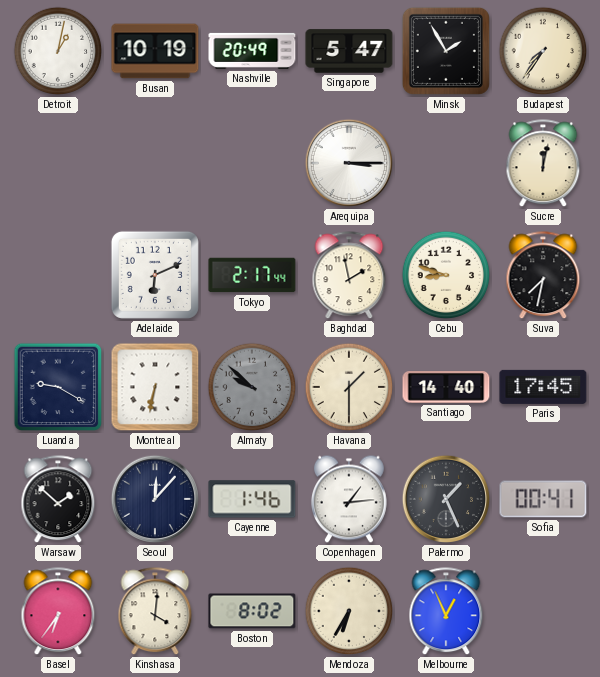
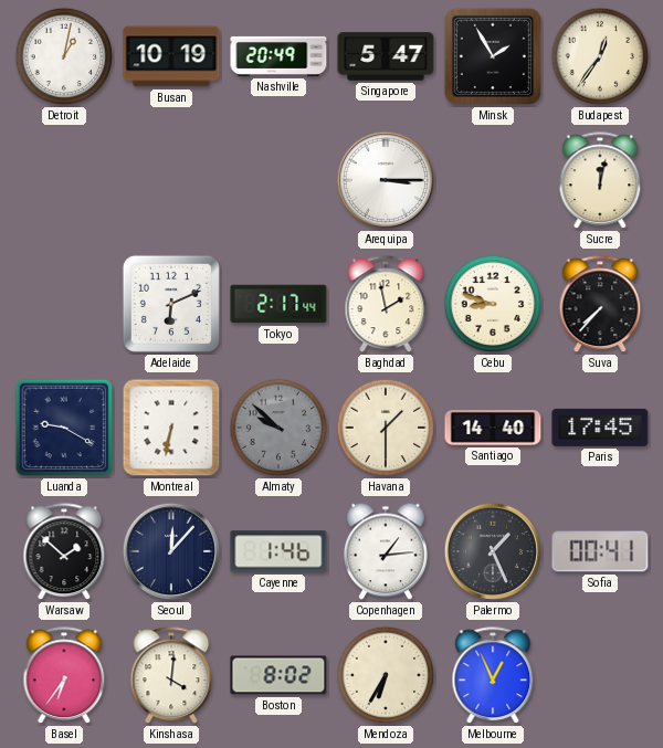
Budapest: 7:36 -> 12:36
Suva: 7:32 -> 7:37
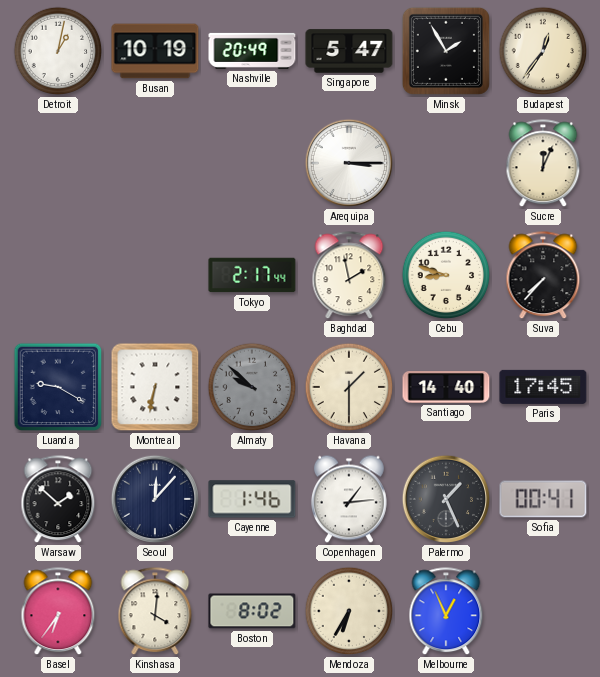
Sucre: 12:02 -> 12:04
Adelaide: 6:11 -> none
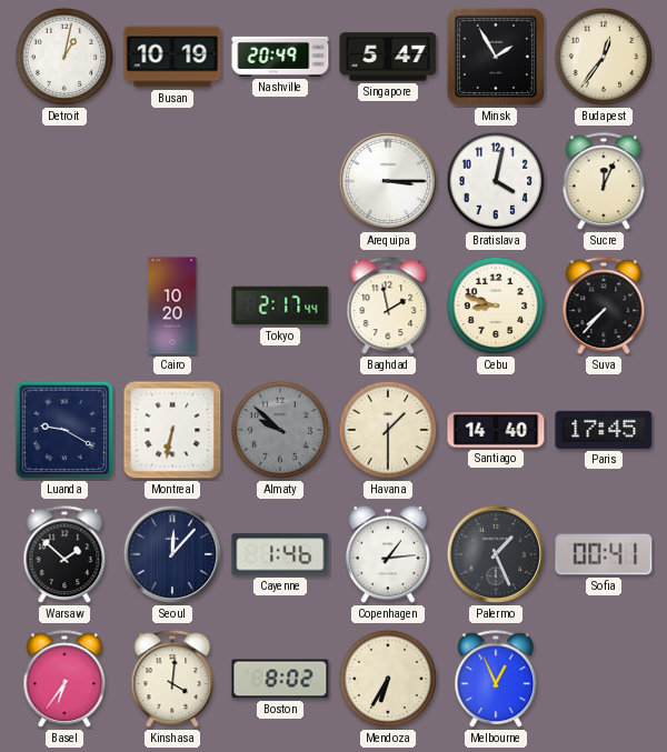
Bratislava: none -> 4:02
Cairo: none -> 10:20
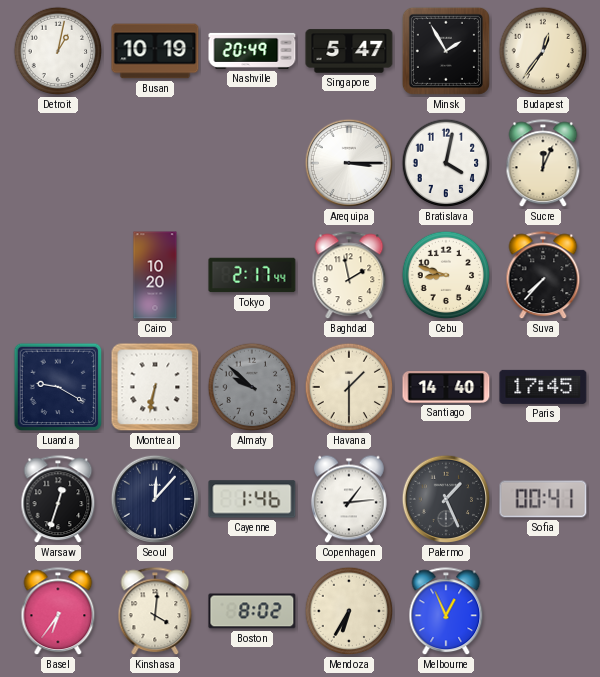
Warsaw: 1:52 -> 12:33
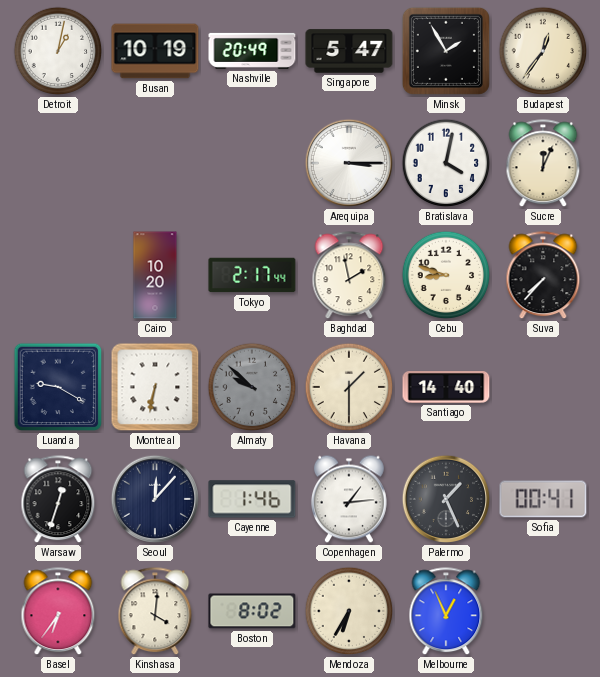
Paris: 17:45 -> none
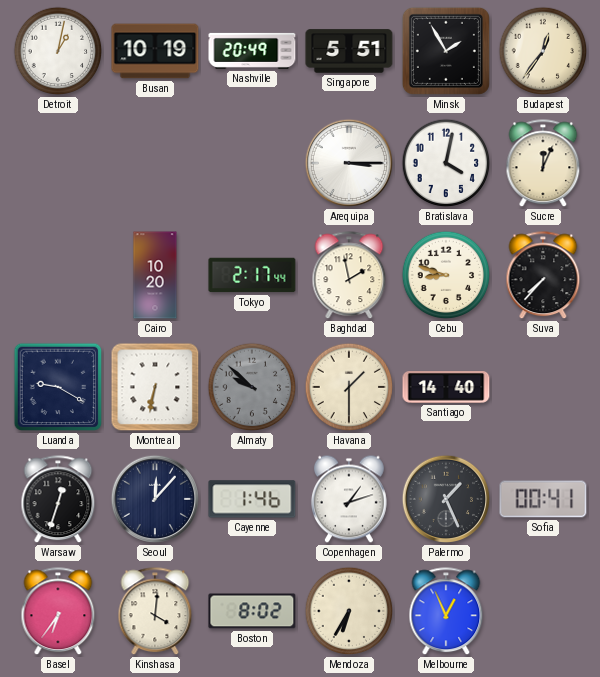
Singapore: 5:47 -> 5:51
Copenhagen: 1:14 -> 1:12
